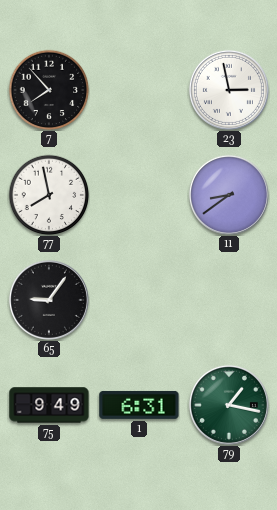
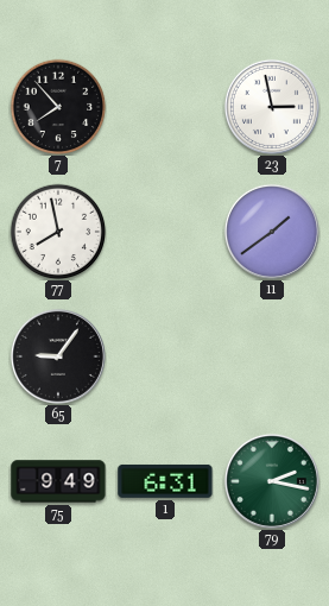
11: 8:39 -> 1:39
79: 1:17 -> 2:17
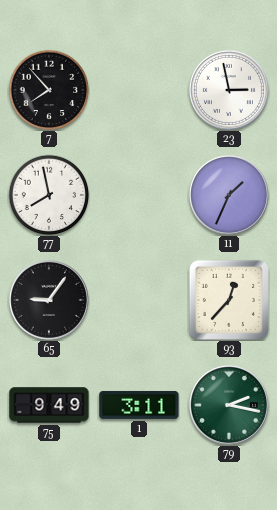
11: 1:39 -> 1:34
93: none -> 12:37
1: 6:31 -> 3:11
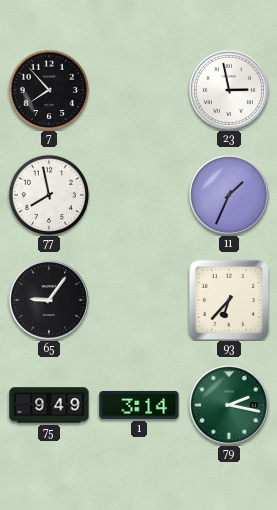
93: 12:37 -> 6:37
1: 3:11 -> 3:14
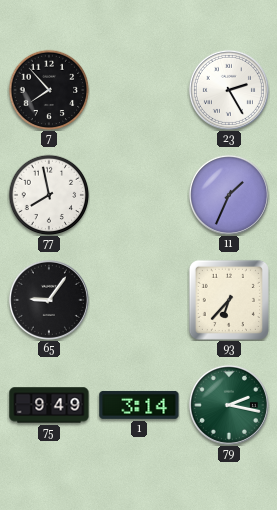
23: 2:58 -> 2:25
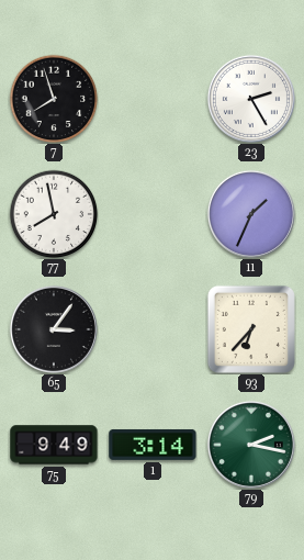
7: 7:53 -> 7:57
65: 9:06 -> 3:06
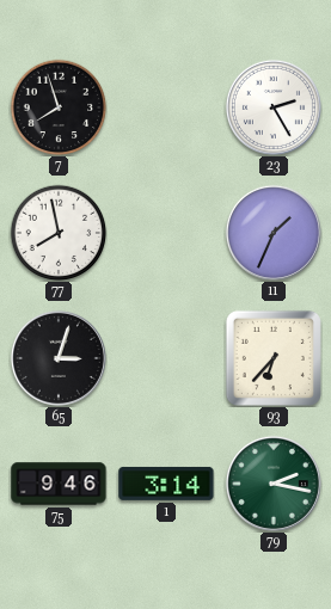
65: 3:06 -> 3:03
75: 9:49 -> 9:46
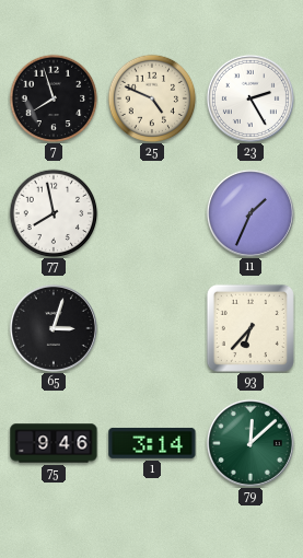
25: none -> 4:49
79: 2:17 -> 12:08
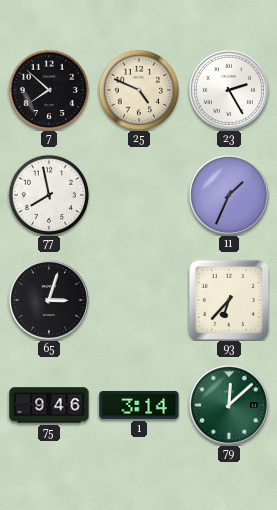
7: 7:57 -> 7:52
